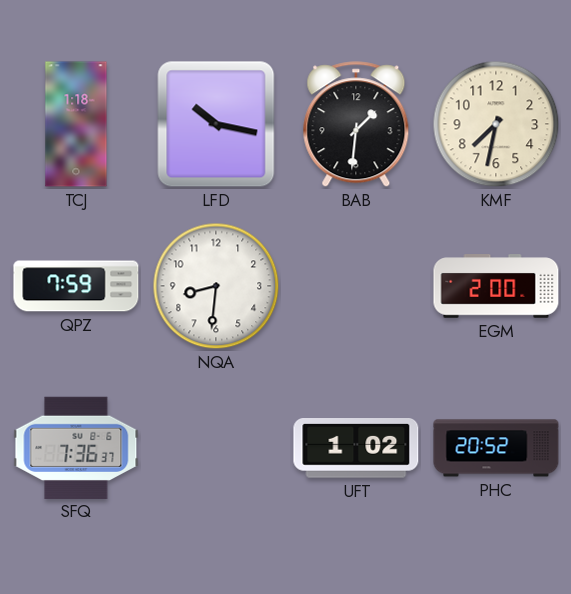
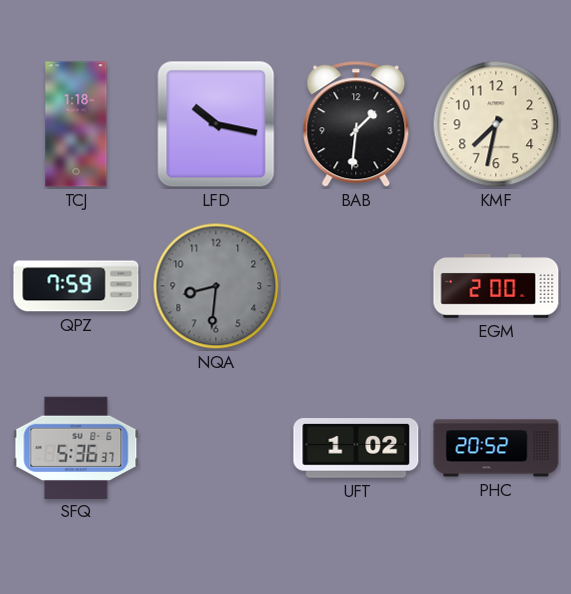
NQA dial: white -> grey
SFQ: 7:36 -> 5:36
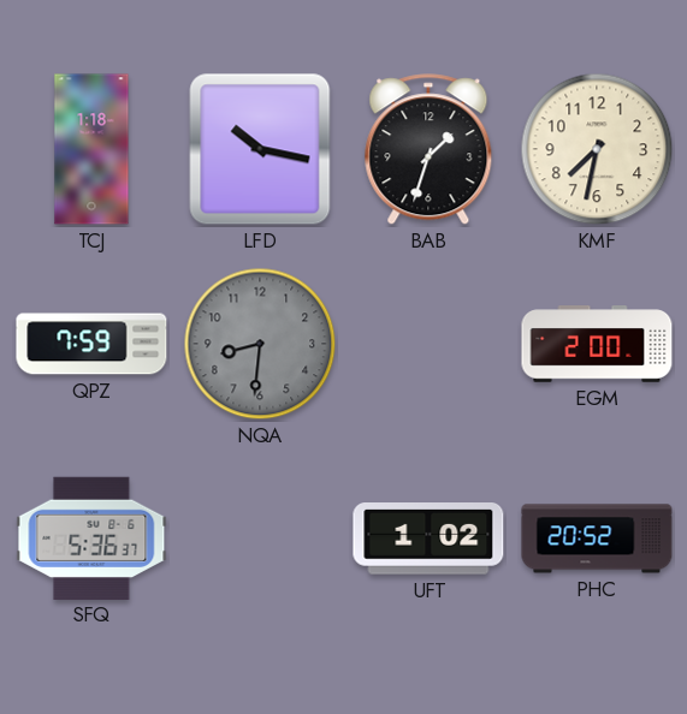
BAB: 1:31 -> 1:33
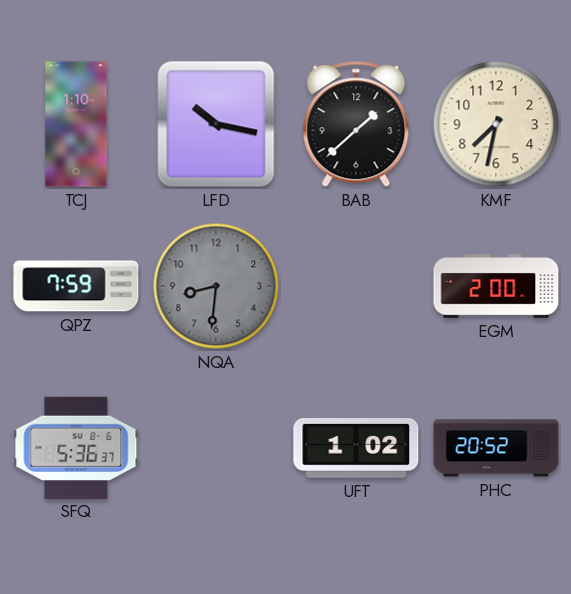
TCJ: 1:18 -> 1:10
BAB: 1:33 -> 1:38
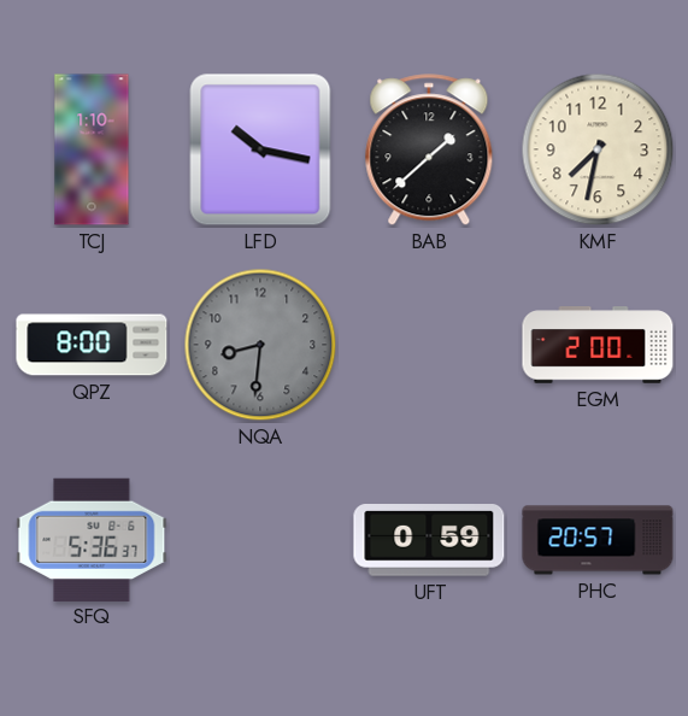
QPZ: 7:59 -> 8:00
UFT: 1:02 -> 0:59
PHC: 20:52 -> 20:57
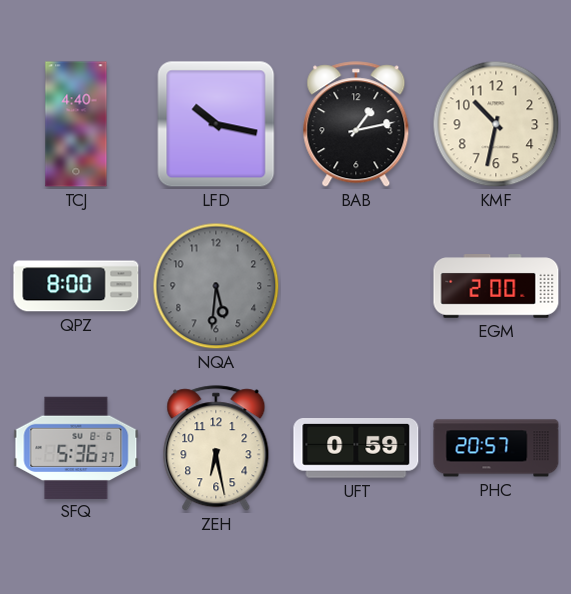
TCJ: 1:10 -> 4:40
BAB: 1:38 -> 1:13
KMF: 7:32 -> 10:32
NQA: 8:31 -> 5:31
ZEH: none -> 6:28
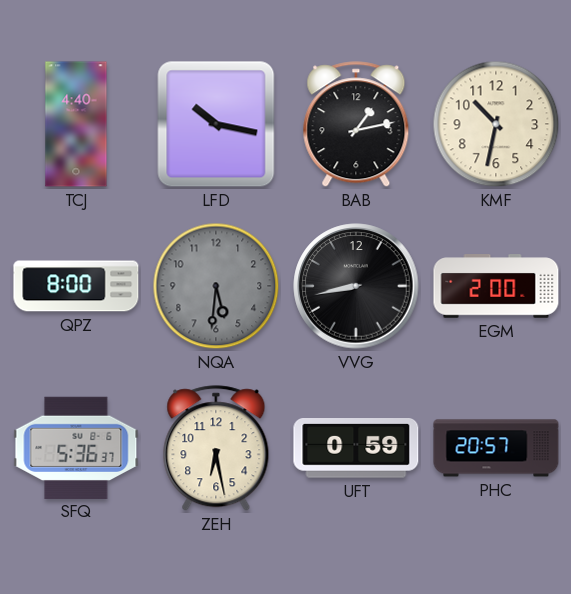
VVG: none -> 8:43
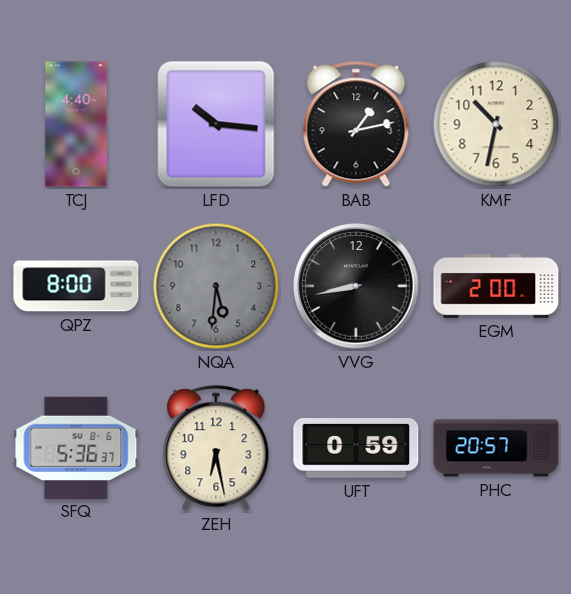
LFD: 10:17 -> 10:16
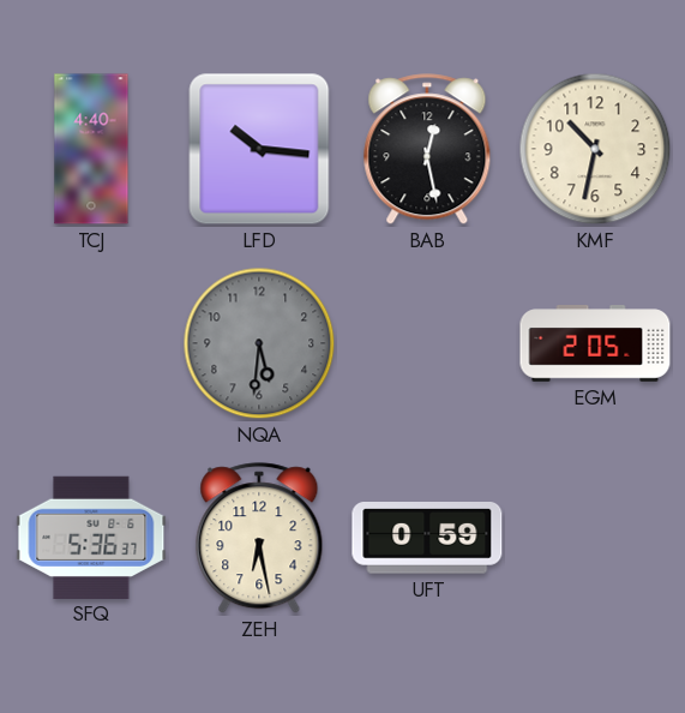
BAB: 1:13 -> 12:28
QPZ: 8:00 -> none
VVG: 8:43 -> none
EGM: 2:00 -> 2:05
PHC: 20:57 -> none
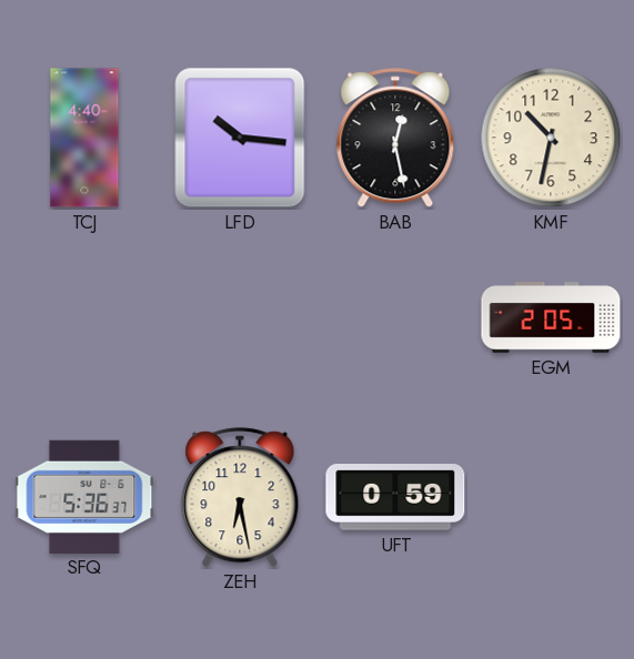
NQA: 5:31 -> none
